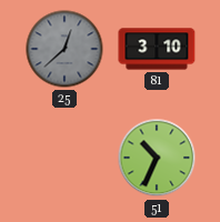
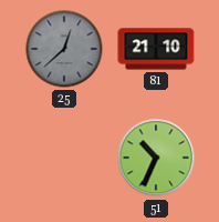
81: 3:10 -> 21:10
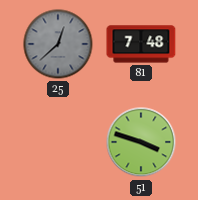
81: 21:10 -> 7:48
51: 10:34 -> 3:48
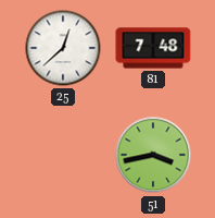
25 dial: grey -> white
51: 3:48 -> 3:43
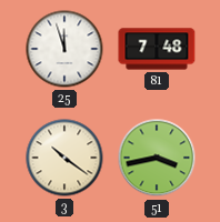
25: 12:38 -> 11:57
3: none -> 10:21
